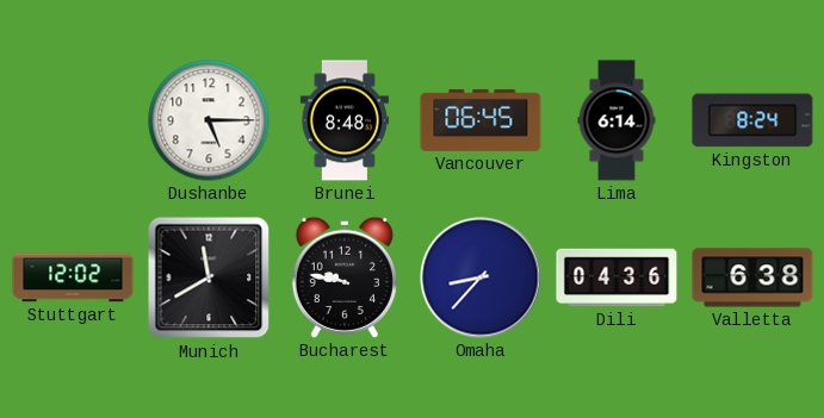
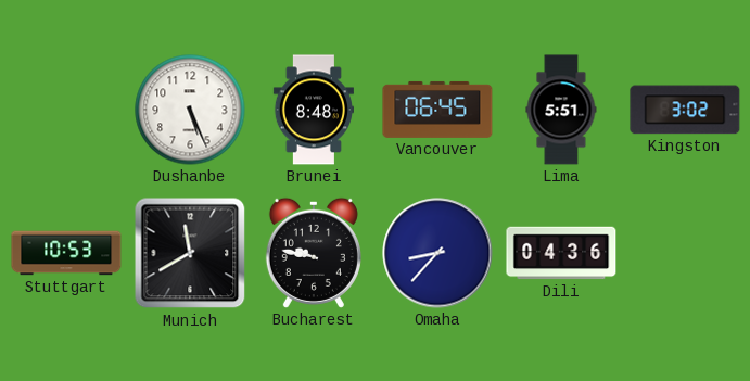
Dushanbe: 5:15 -> 5:26
Lima: 6:14 -> 5:51
Kingston: 8:24 -> 3:02
Stuttgart: 12:02 -> 10:53
Valletta: 6:38 -> none
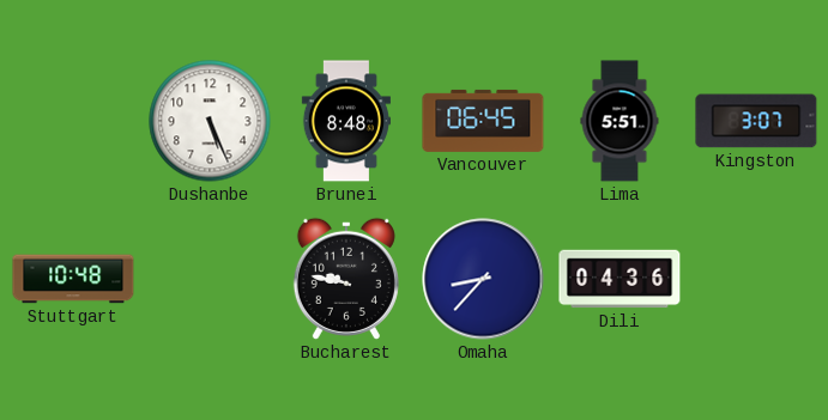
Kingston: 3:02 -> 3:07
Stuttgart: 10:53 -> 10:48
Munich: 11:40 -> none
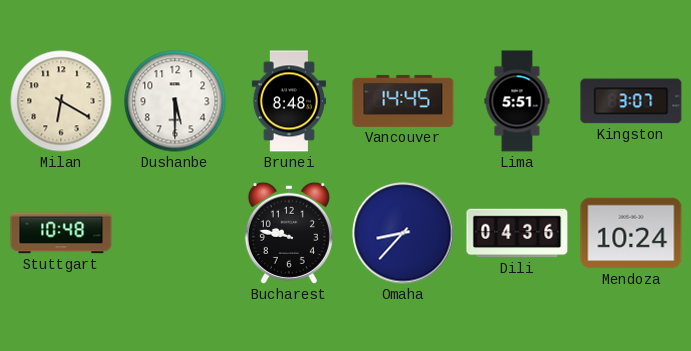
Milan: none -> 6:20
Dushanbe: 5:26 -> 5:30
Vancouver: 06:45 -> 14:45
Mendoza: none -> 10:24
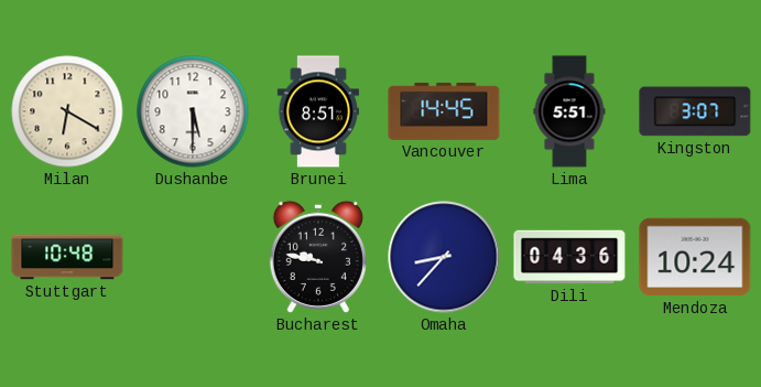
Brunei: 8:48 -> 8:51
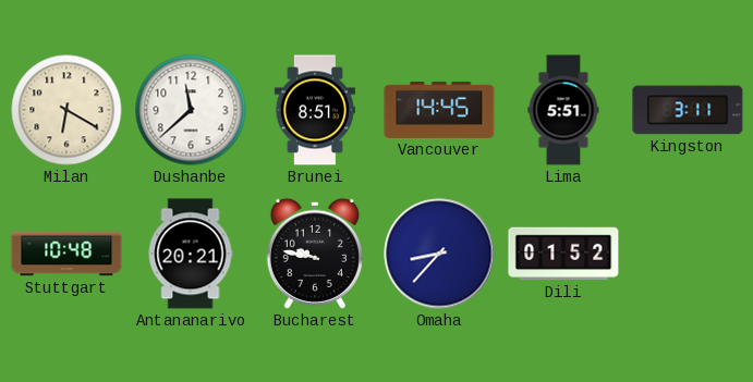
Dushanbe: 5:30 -> 11:38
Kingston: 3:07 -> 3:11
Antananarivo: none -> 20:21
Dili: 04:36 -> 01:52
Mendoza: 10:24 -> none
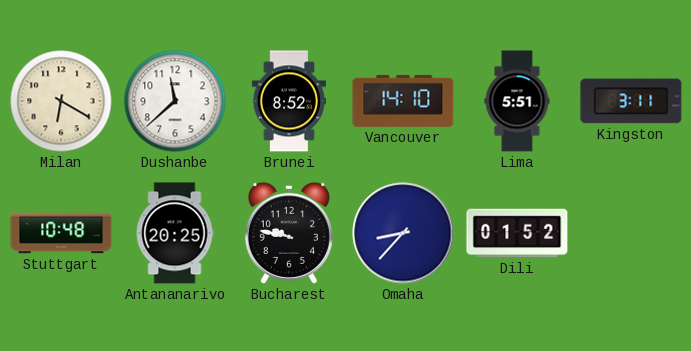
Brunei: 8:51 -> 8:52
Vancouver: 14:45 -> 14:10
Antananarivo: 20:21 -> 20:25
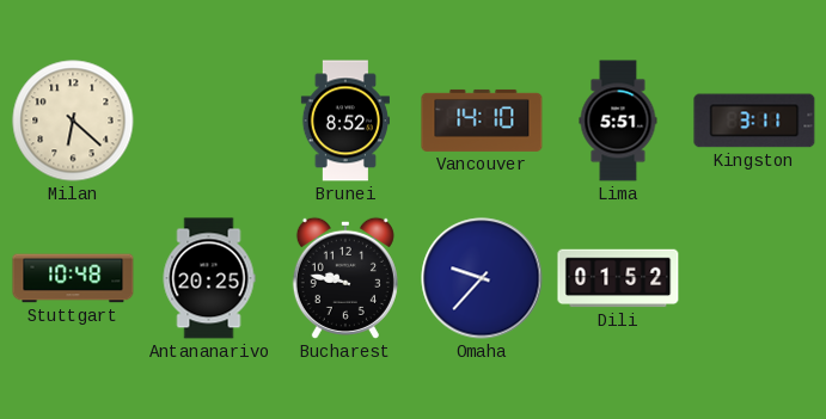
Milan: 6:20 -> 6:22
Dushanbe: 11:38 -> none
Omaha: 8:37 -> 9:37
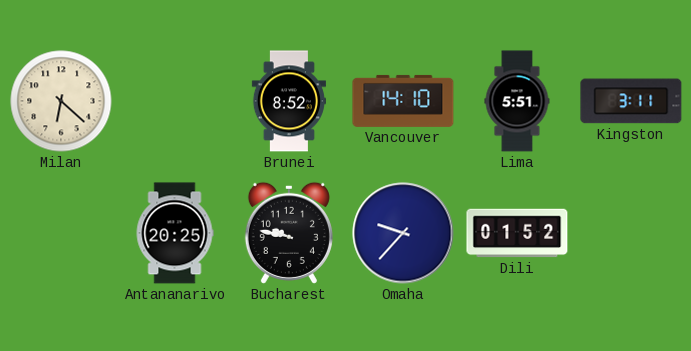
Stuttgart: 10:48 -> none
